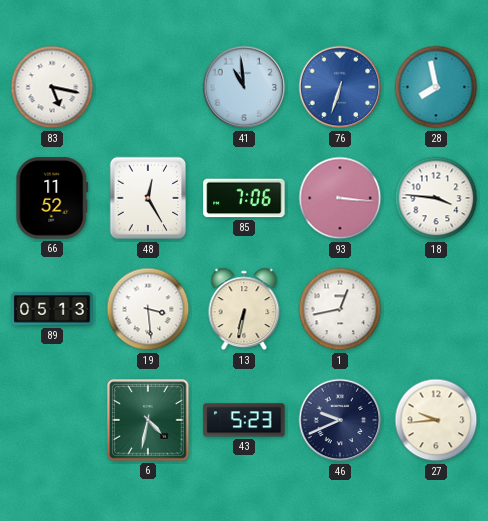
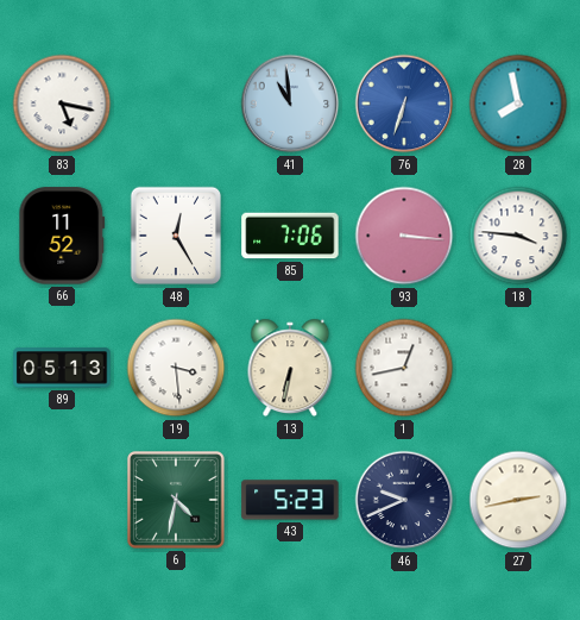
27: 9:44 -> 2:43
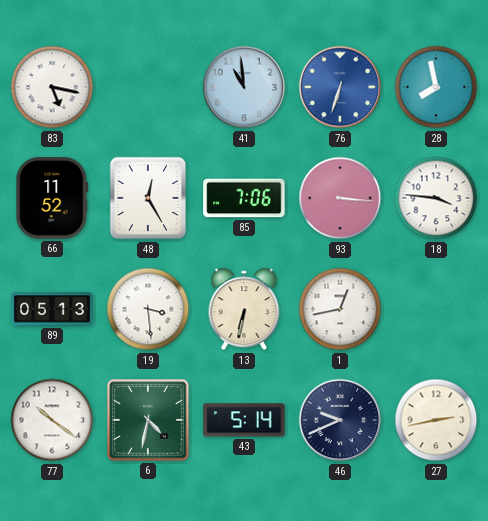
77: none -> 10:21
43: 5:23 -> 5:14
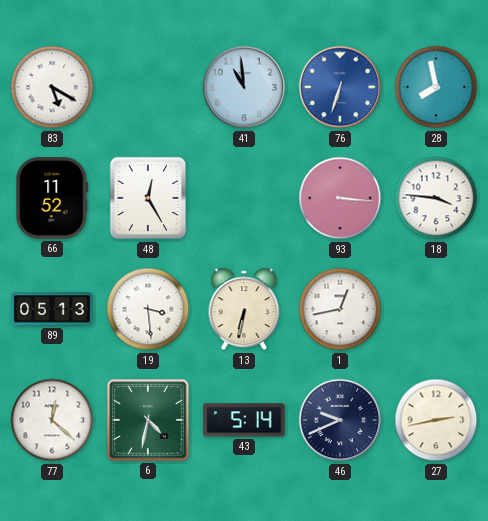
83: 5:17 -> 5:20
85: 7:06 -> none
77: 10:21 -> 12:22
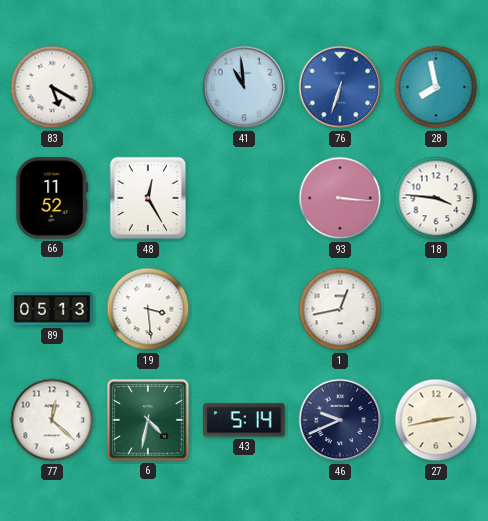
13: 6:32 -> none
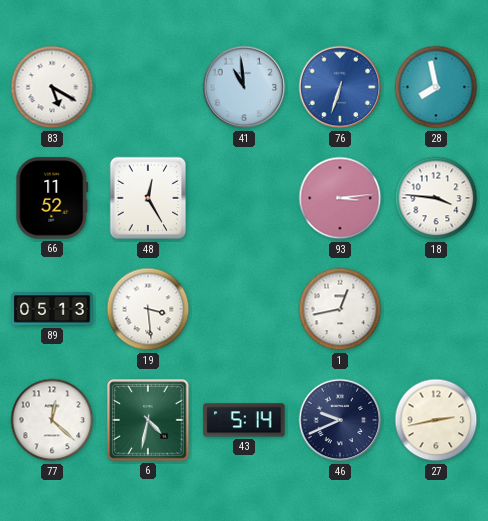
93: 3:16 -> 3:14
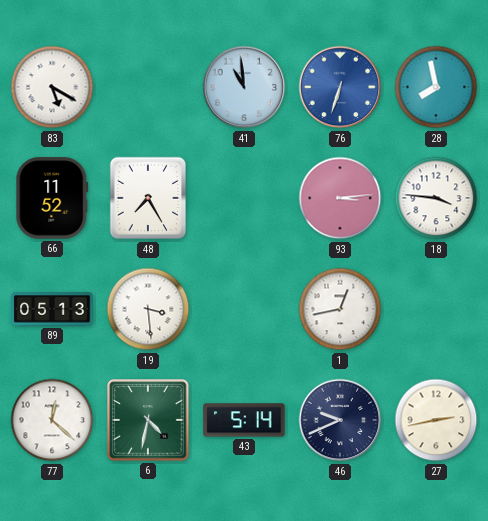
48: 12:25 -> 7:25
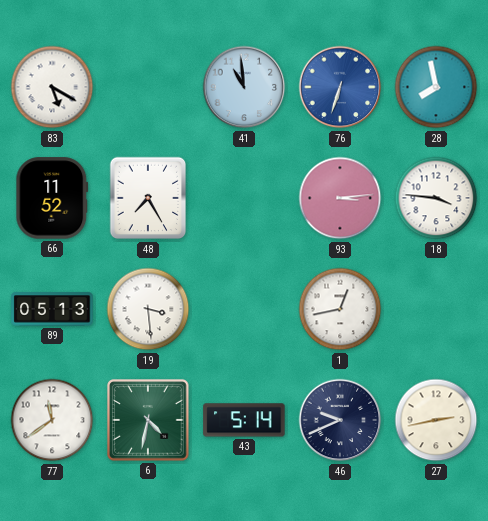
77: 12:22 -> 11:39
